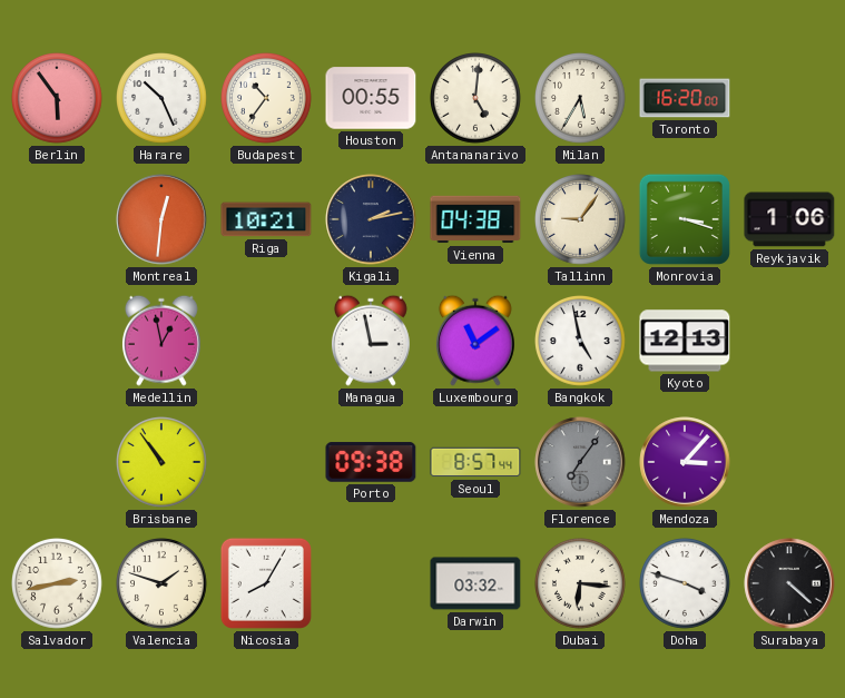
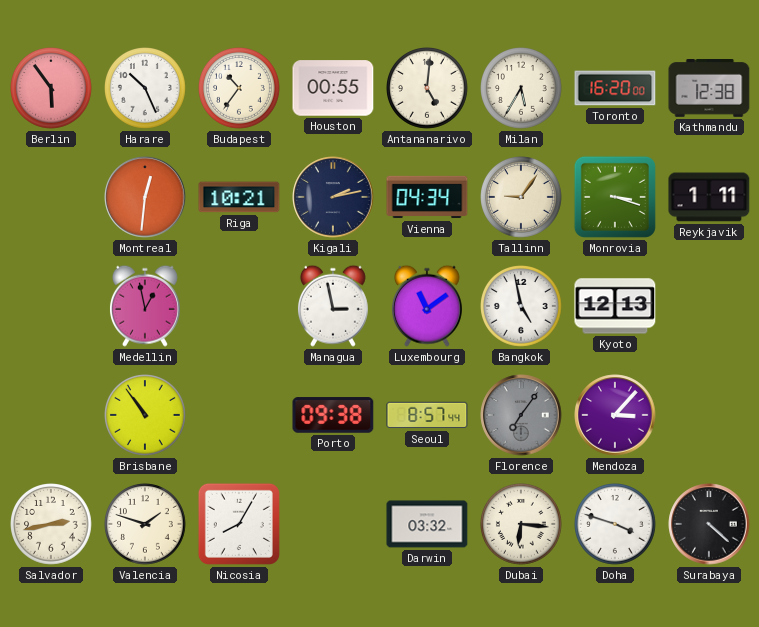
Kathmandu: none -> 12:38
Vienna: 04:38 -> 04:34
Reykjavik: 1:06 -> 1:11
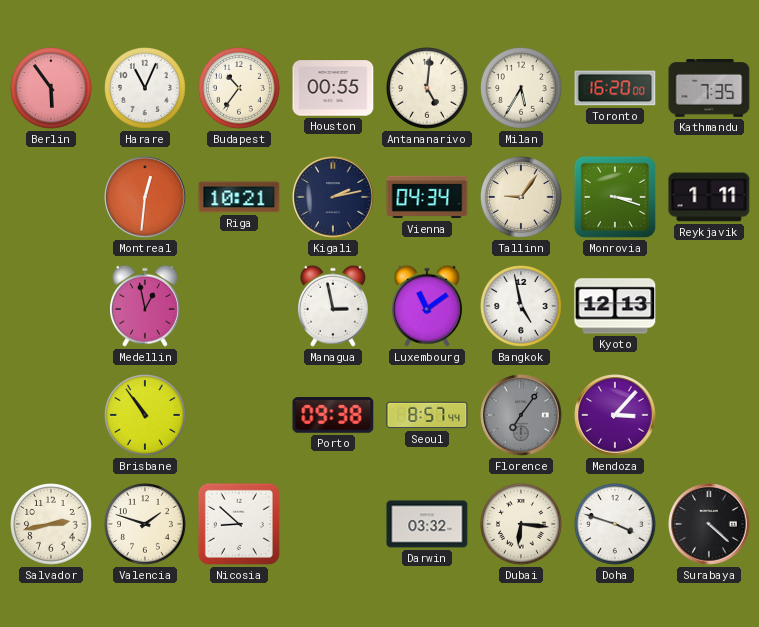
Harare: 10:26 -> 11:04
Kathmandu: 12:38 -> 7:35
Nicosia: 8:05 -> 8:52
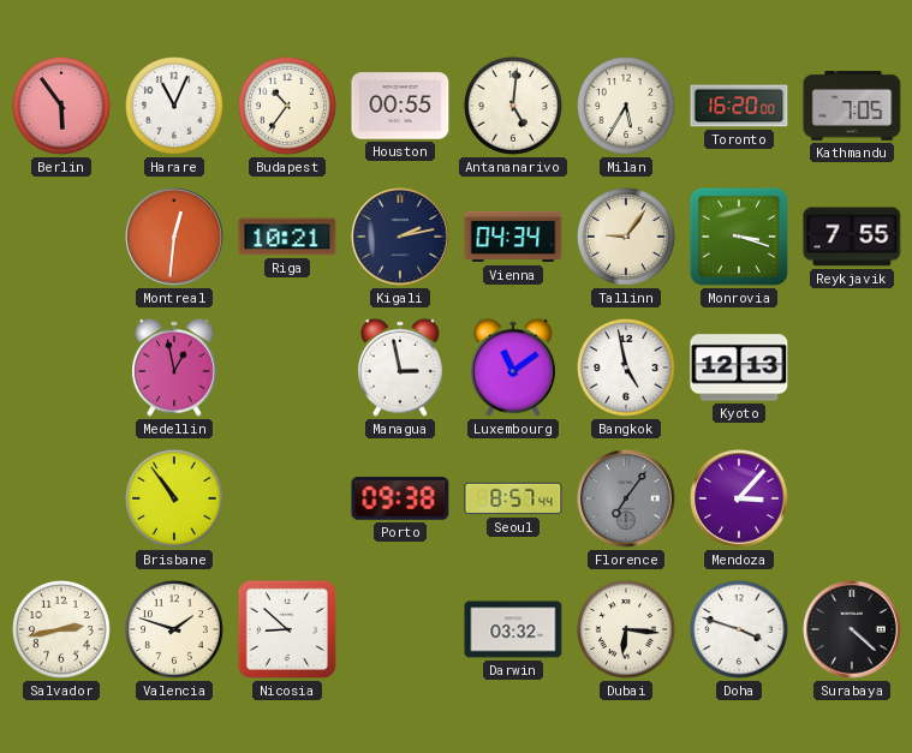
Kathmandu: 7:35 -> 7:05
Reykjavik: 1:11 -> 7:55
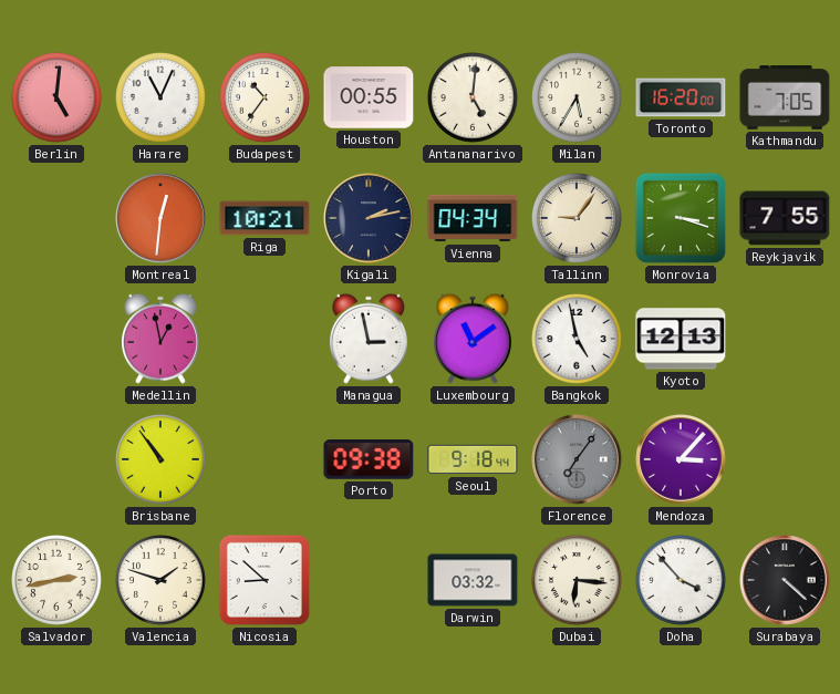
Berlin: 5:54 -> 5:01
Seoul: 8:57 -> 9:18
Doha: 3:48 -> 3:53
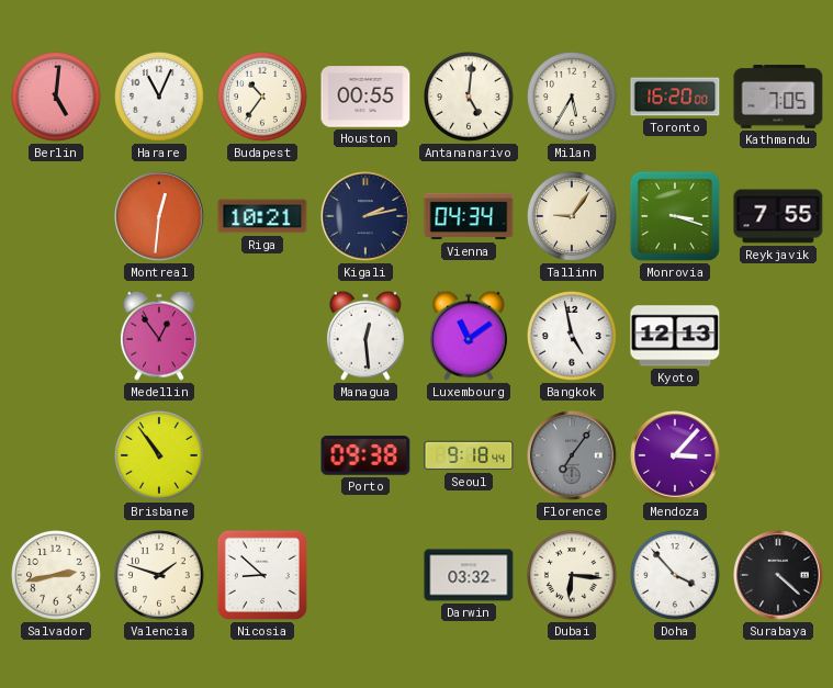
Medellin: 12:58 -> 12:54
Managua: 2:58 -> 12:29
